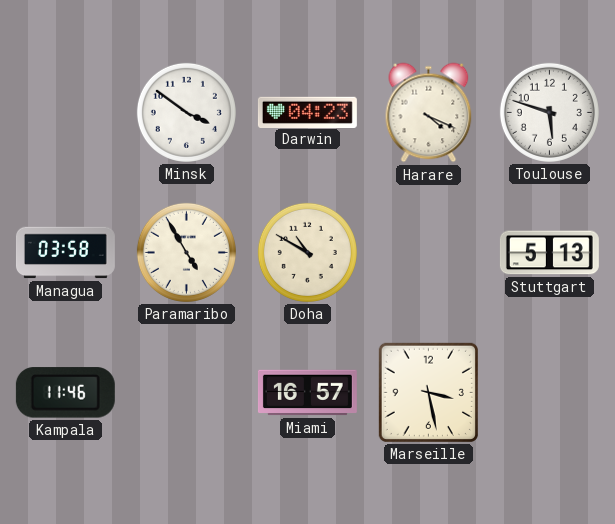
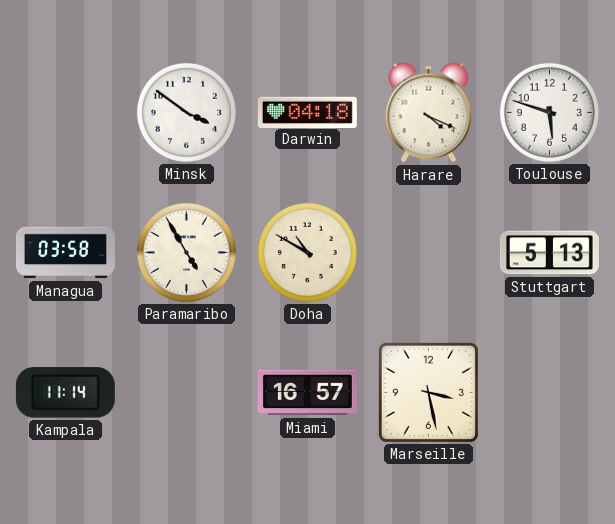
Darwin: 04:23 -> 04:18
Kampala: 11:46 -> 11:14
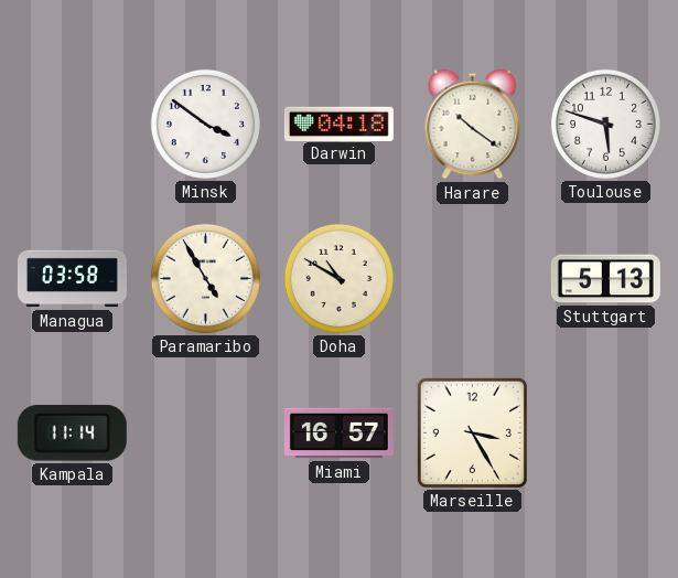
Harare: 4:19 -> 10:21
Marseille: 3:28 -> 3:25
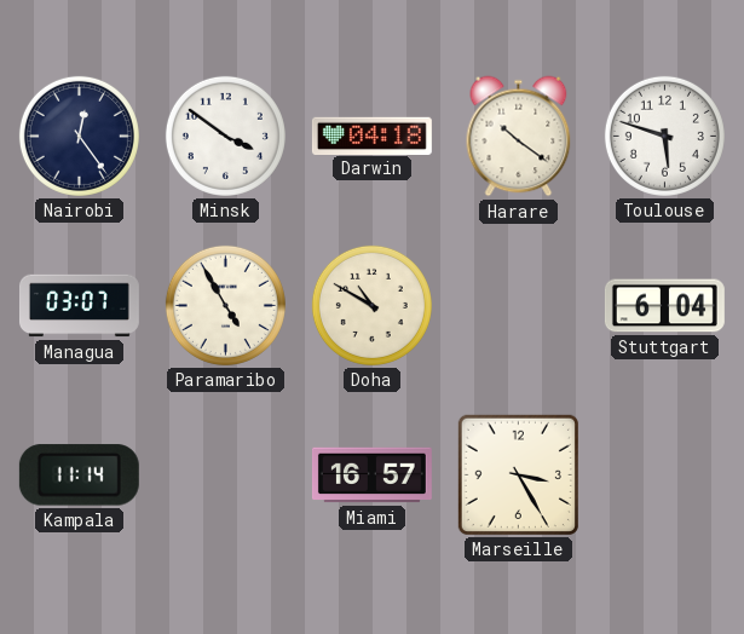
Nairobi: none -> 12:24
Managua: 03:58 -> 03:07
Stuttgart: 5:13 -> 6:04
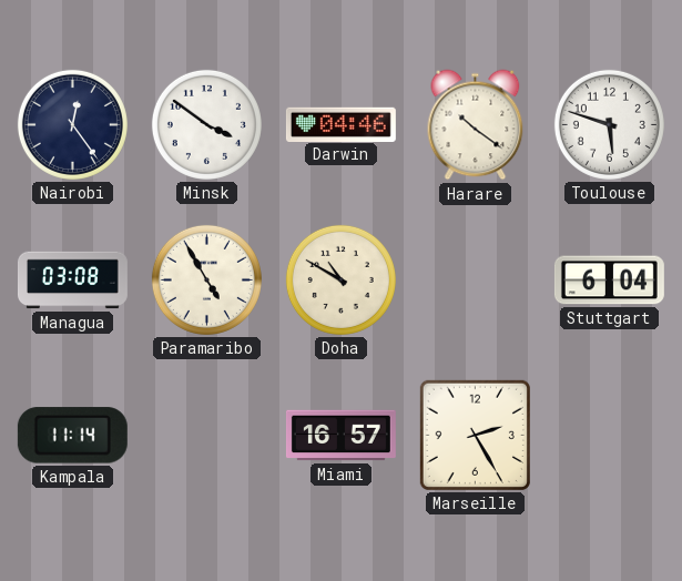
Darwin: 04:18 -> 04:46
Managua: 03:07 -> 03:08
Marseille: 3:25 -> 2:25
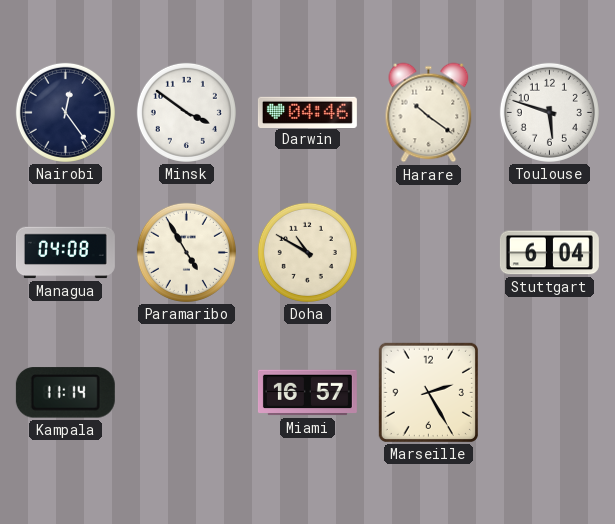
Managua: 03:08 -> 04:08
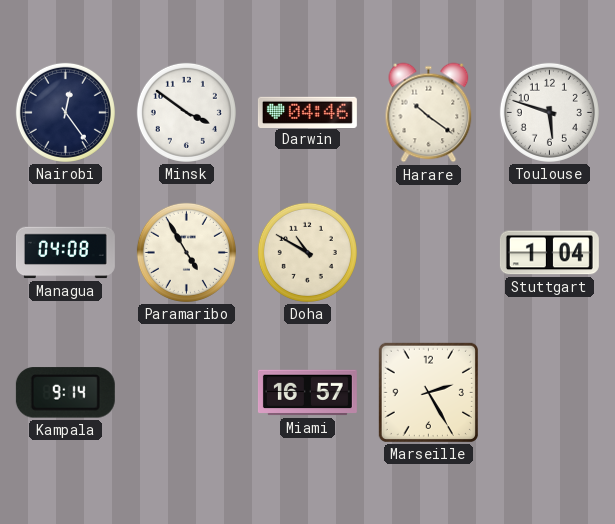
Stuttgart: 6:04 -> 1:04
Kampala: 11:14 -> 9:14
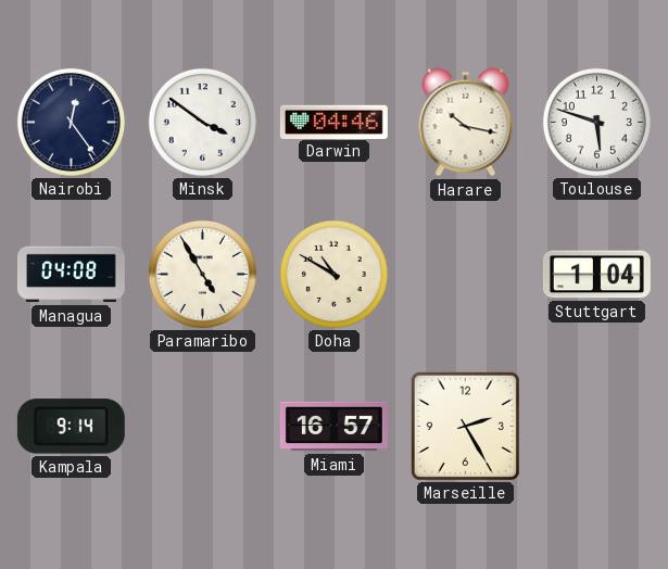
Harare: 10:21 -> 10:17
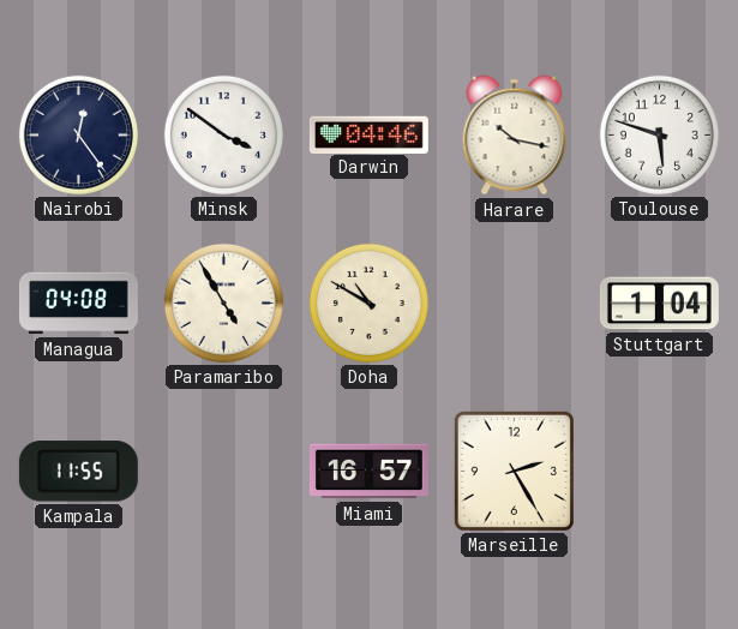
Kampala: 9:14 -> 11:55
